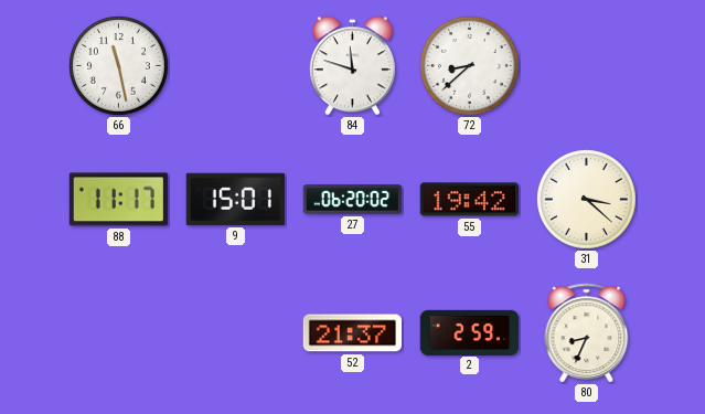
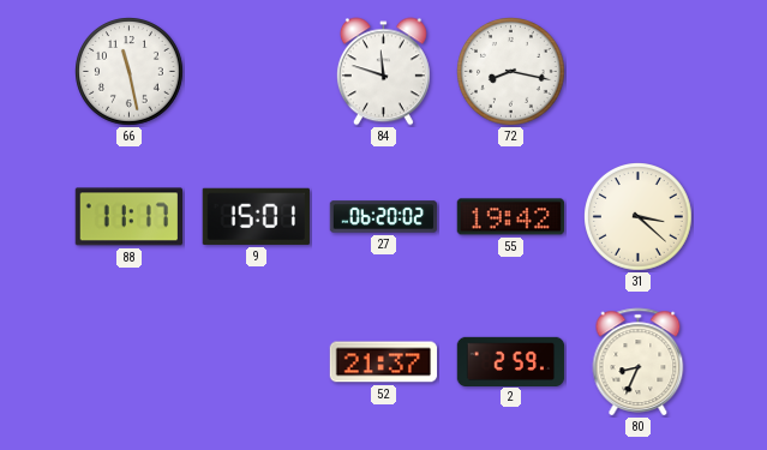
72: 8:38 -> 8:17
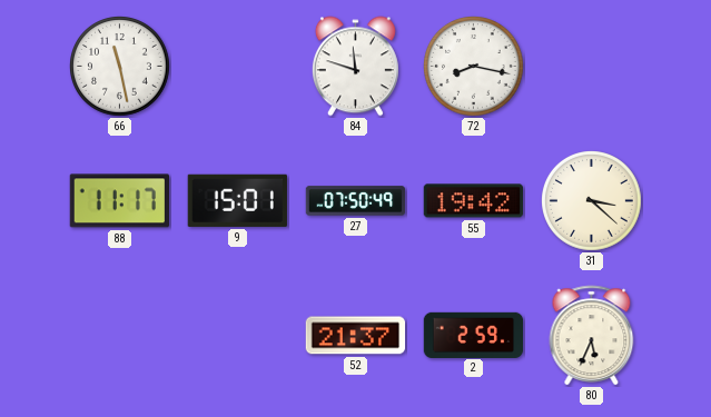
27: 06:20 -> 07:50
80: 8:34 -> 5:34
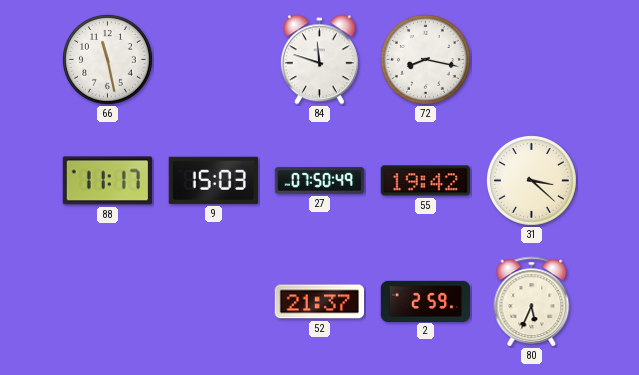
9: 15:01 -> 15:03
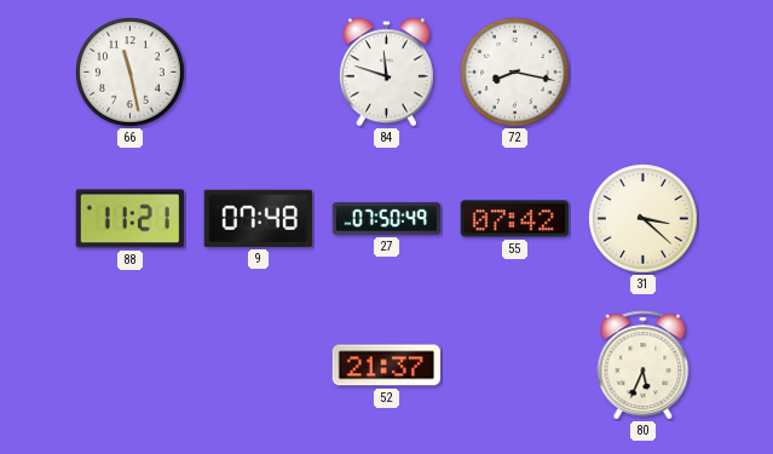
88: 11:17 -> 11:21
9: 15:03 -> 07:48
55: 19:42 -> 07:42
2: 2:59 -> none
